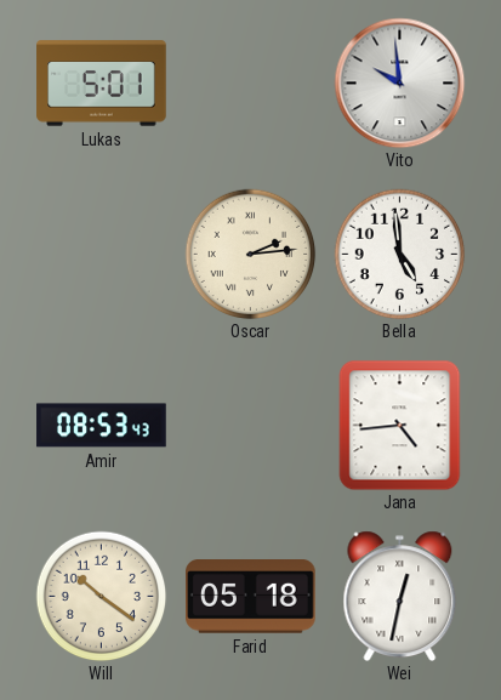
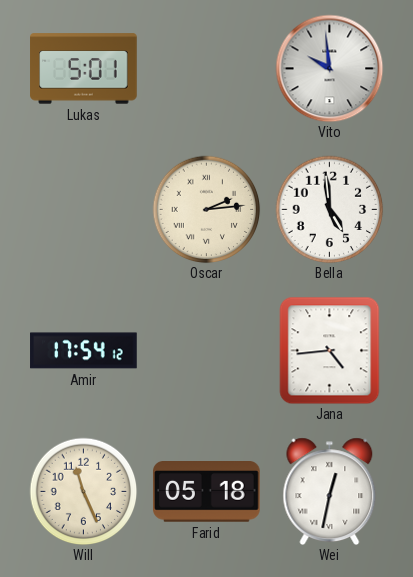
Amir: 08:53 -> 17:54
Will: 10:21 -> 11:26
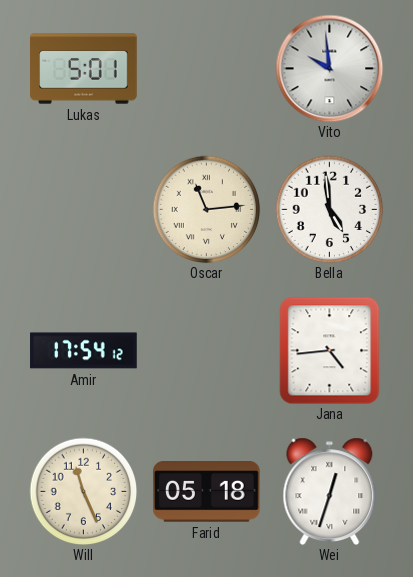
Oscar: 2:14 -> 11:14
Wei: 12:32 -> 12:33
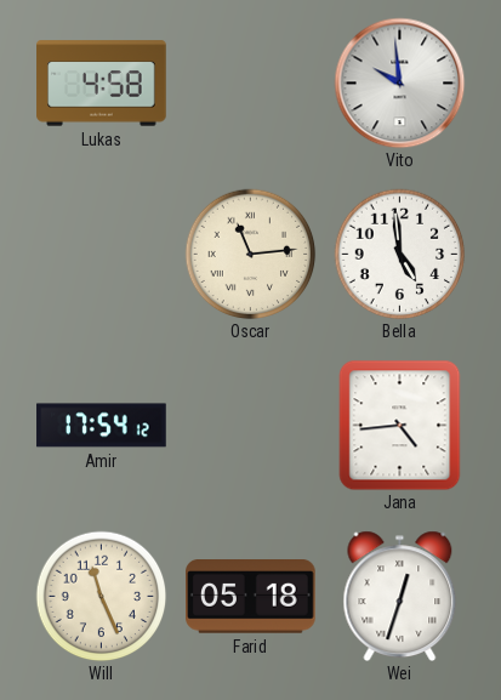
Lukas: 5:01 -> 4:58
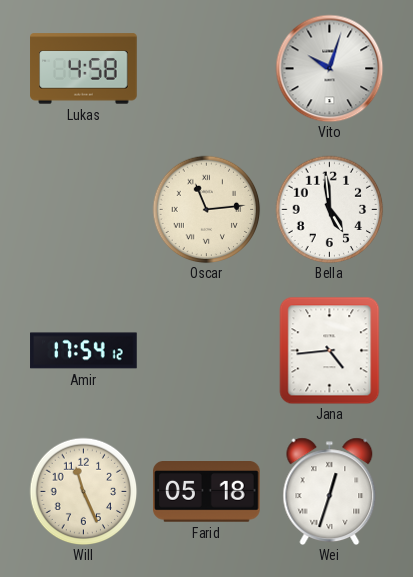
Vito: 9:59 -> 10:03
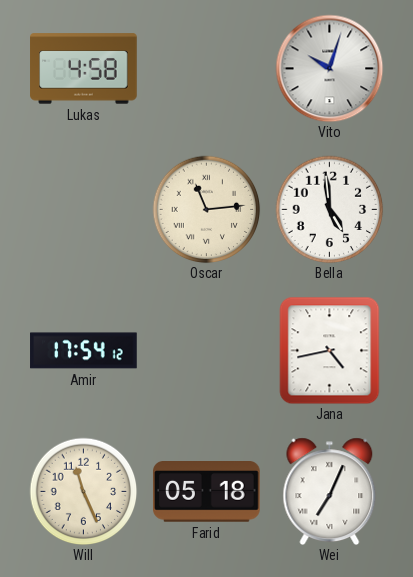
Jana: 4:44 -> 4:43
Wei: 12:33 -> 7:04
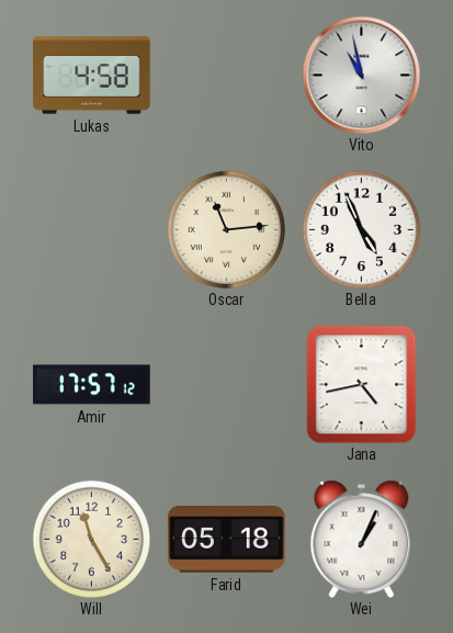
Vito: 10:03 -> 10:58
Bella: 4:59 -> 4:56
Amir: 17:54 -> 17:57
Will: 11:26 -> 11:25
Wei: 7:04 -> 1:04
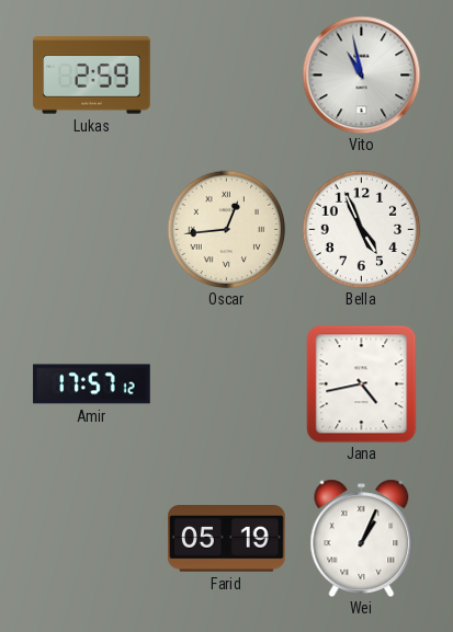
Lukas: 4:58 -> 2:59
Oscar: 11:14 -> 12:44
Will: 11:25 -> none
Farid: 05:18 -> 05:19
